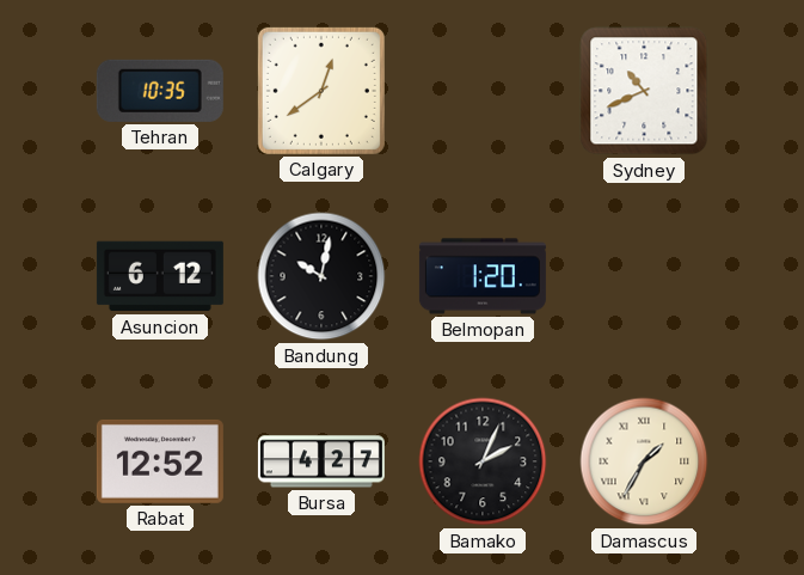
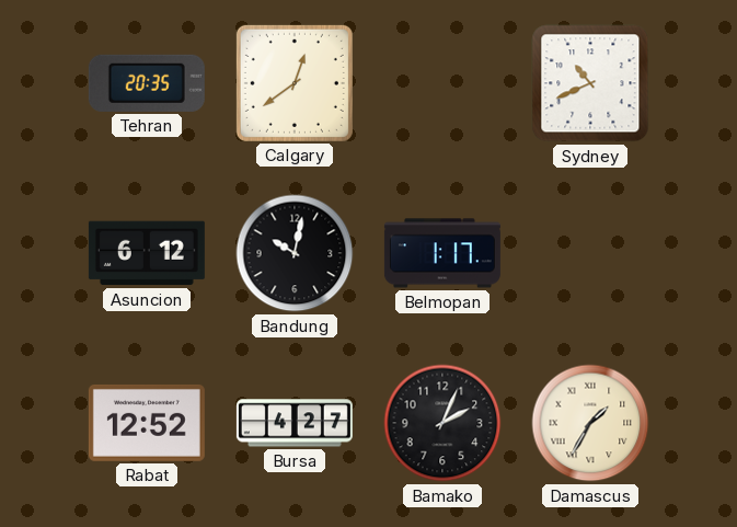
Tehran: 10:35 -> 20:35
Belmopan: 1:20 -> 1:17
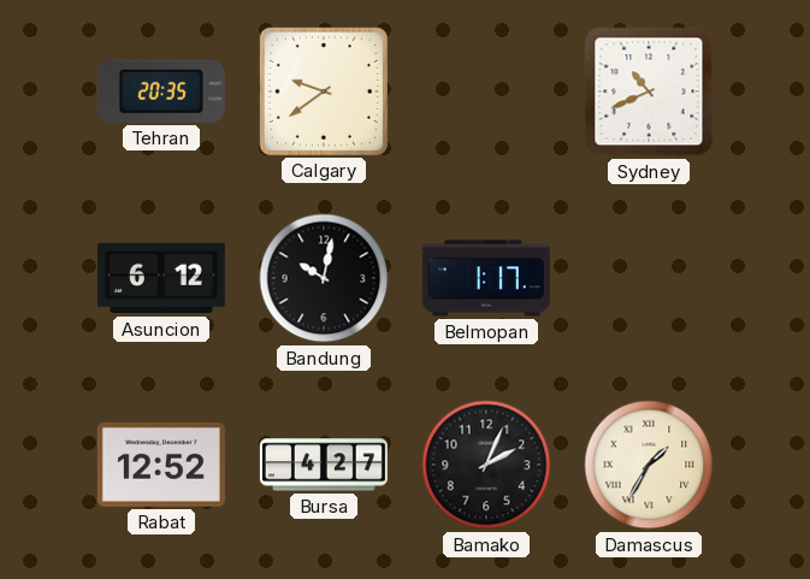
Calgary: 12:39 -> 9:39
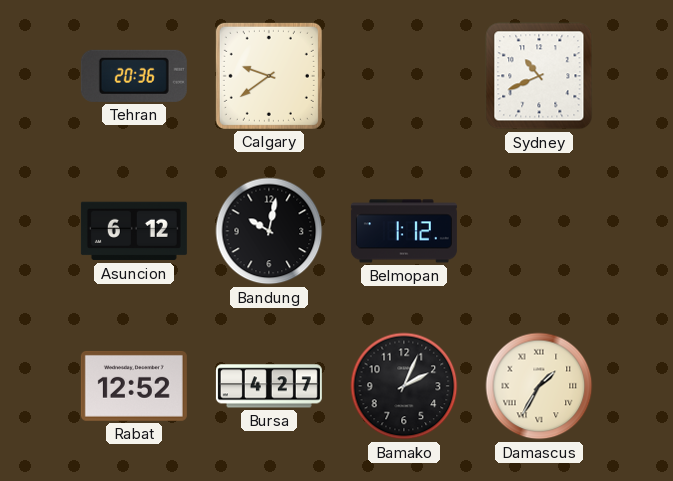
Tehran: 20:35 -> 20:36
Belmopan: 1:17 -> 1:12
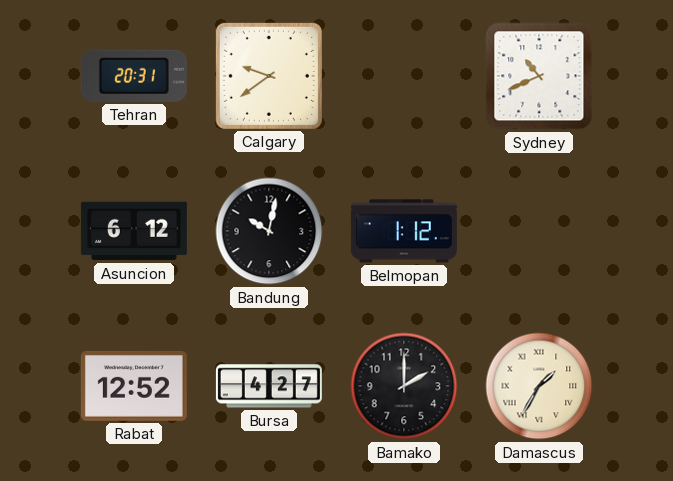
Tehran: 20:36 -> 20:31
Bamako: 2:04 -> 2:00
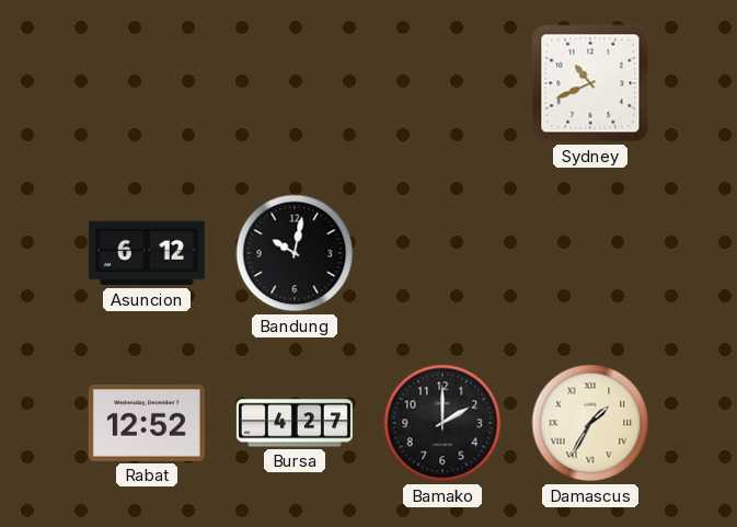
Tehran: 20:31 -> none
Calgary: 9:39 -> none
Belmopan: 1:12 -> none
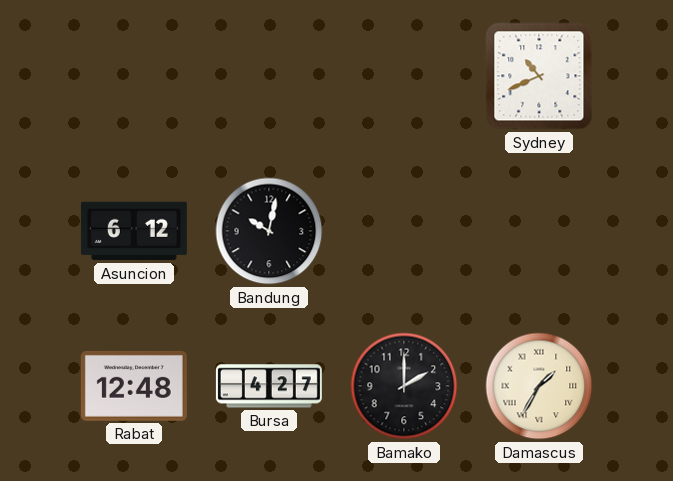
Rabat: 12:52 -> 12:48
